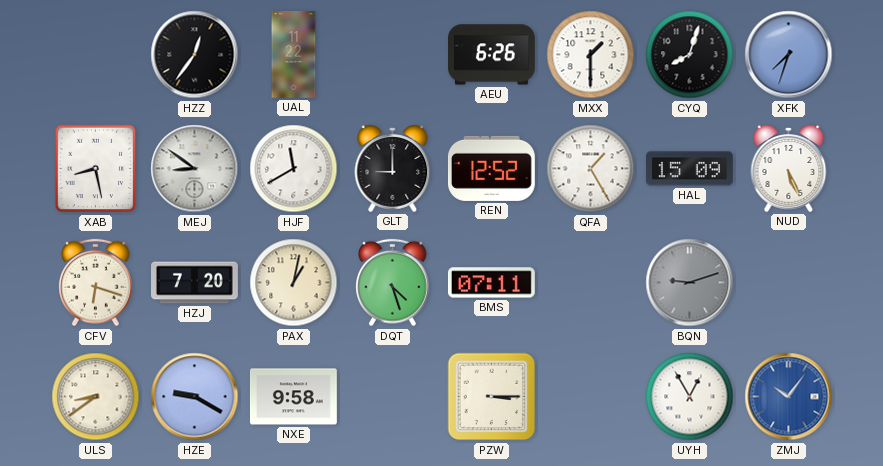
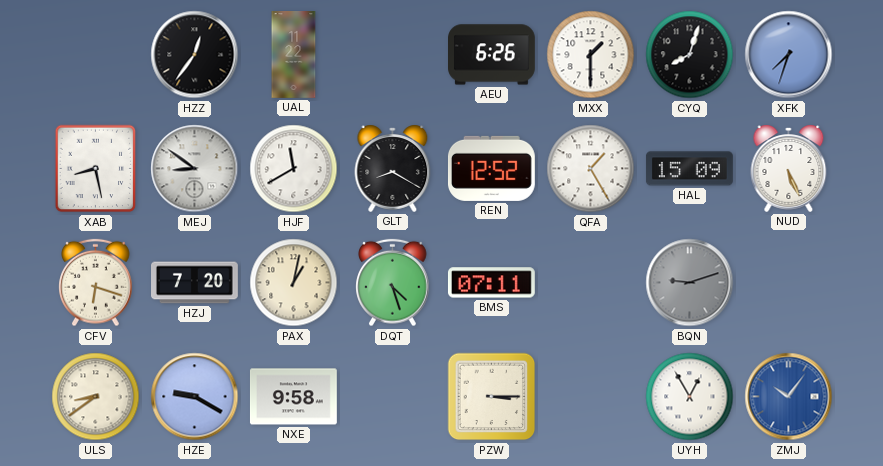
GLT: 9:00 -> 8:20
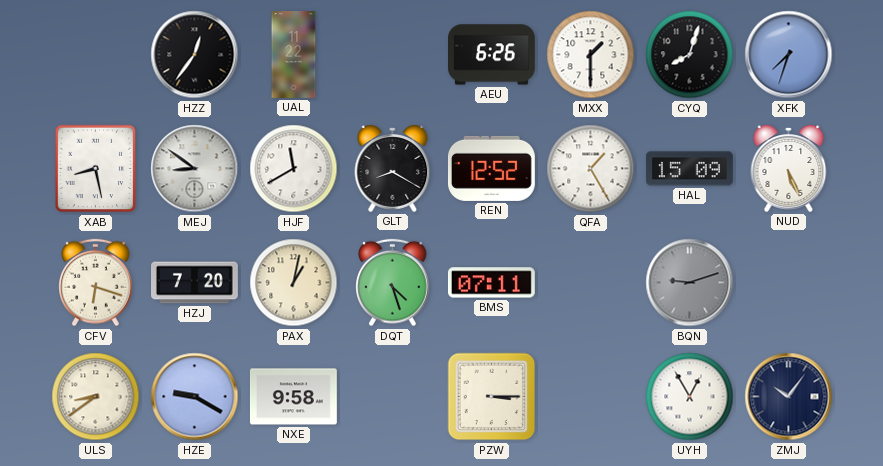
ZMJ dial: blue -> navy
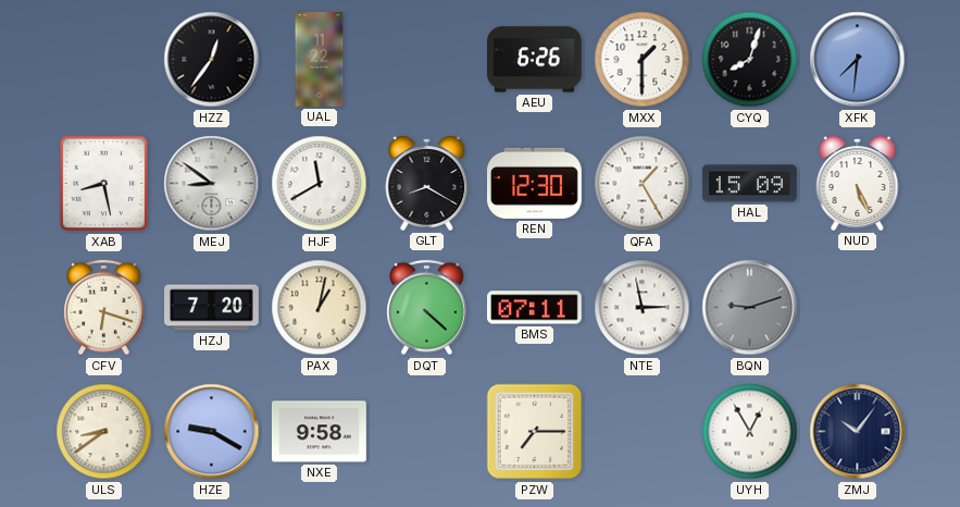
XFK: 7:33 -> 7:31
REN: 12:52 -> 12:30
DQT: 4:27 -> 4:22
NTE: none -> 2:58
PZW: 3:15 -> 7:15
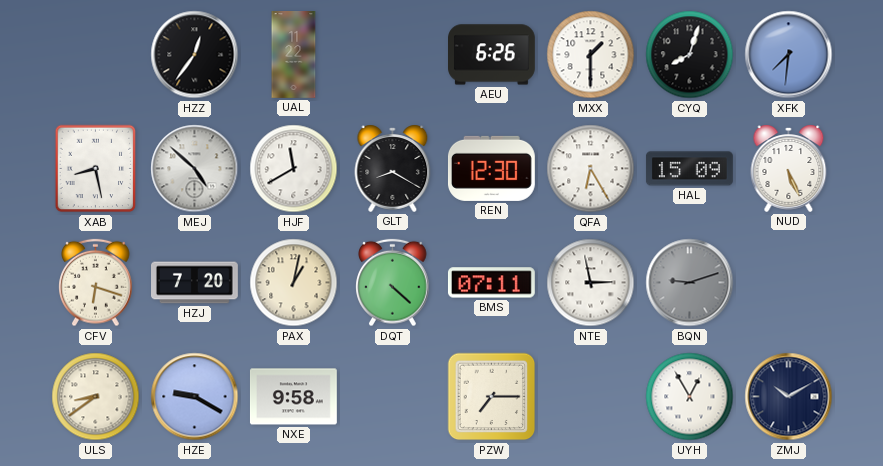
MEJ: 8:51 -> 4:52
QFA: 1:25 -> 6:25
ZMJ: 10:06 -> 10:10
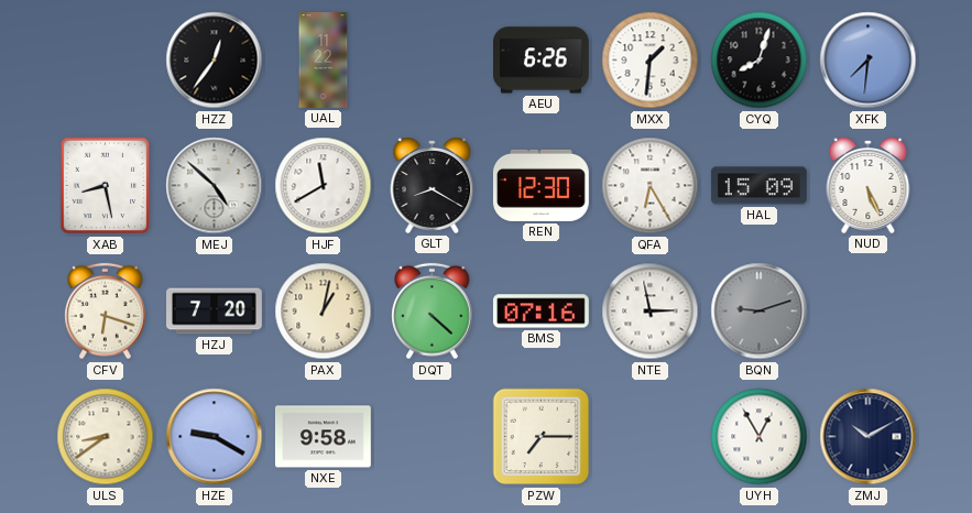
MXX: 1:30 -> 1:31
BMS: 07:11 -> 07:16
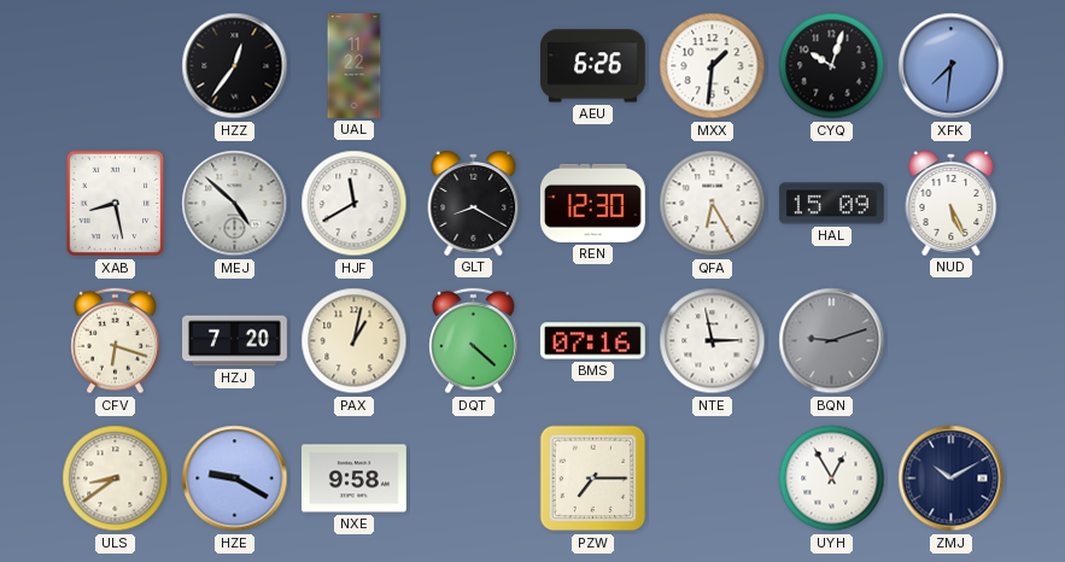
CYQ: 8:03 -> 10:03
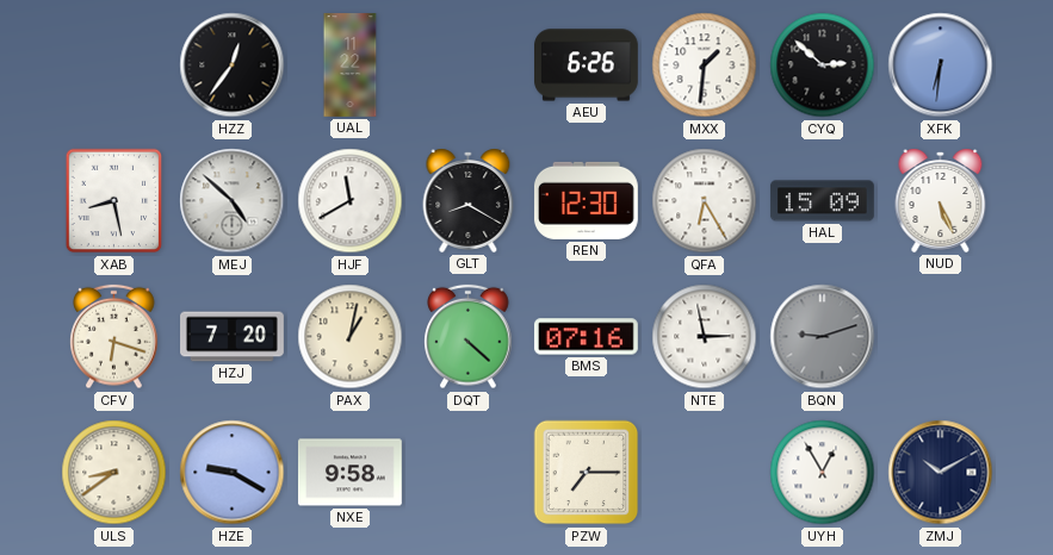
CYQ: 10:03 -> 2:52
XFK: 7:31 -> 6:31
